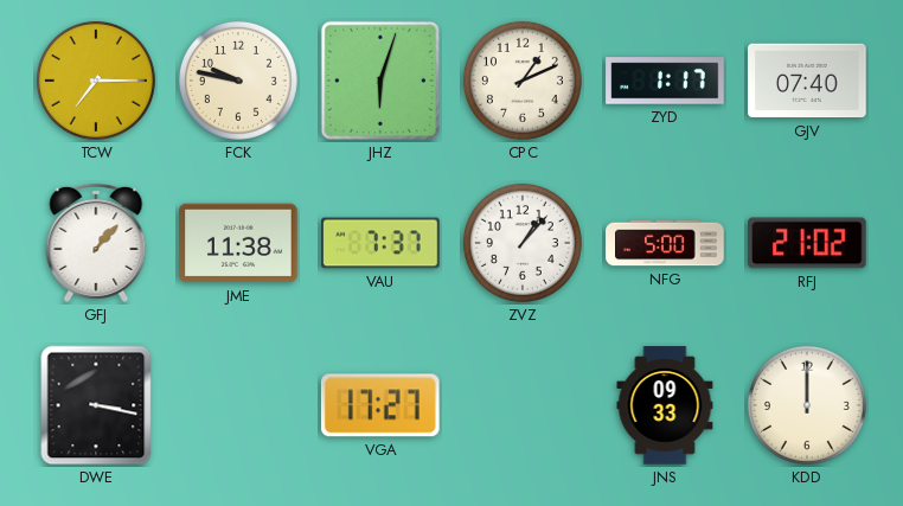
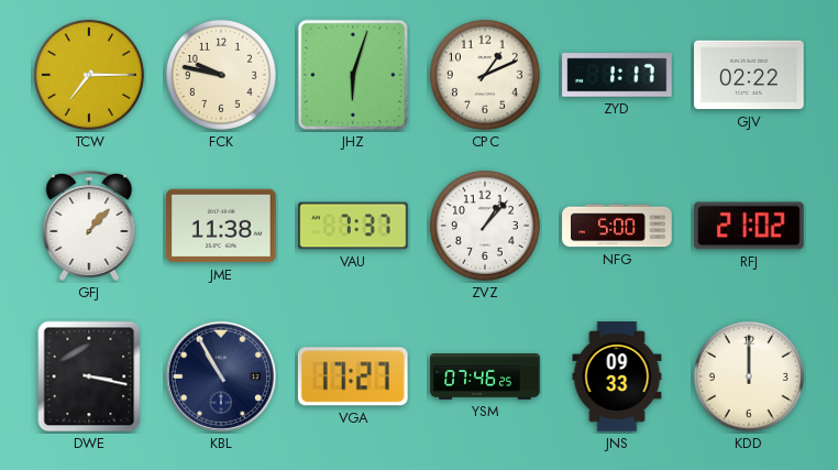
GJV: 07:40 -> 02:22
KBL: none -> 10:55
YSM: none -> 07:46
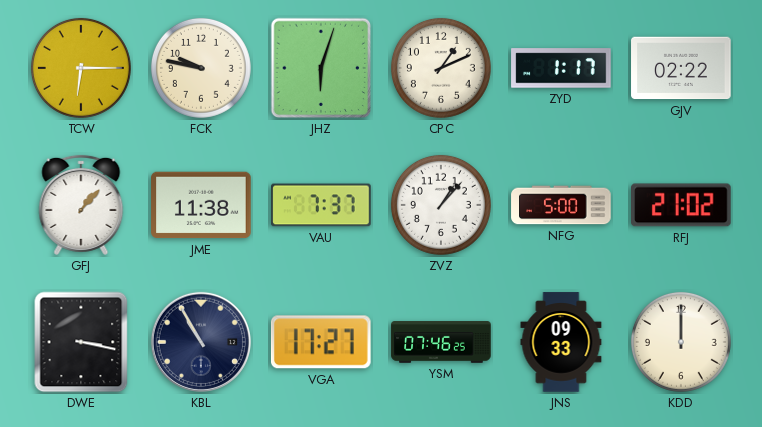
TCW: 7:15 -> 6:15
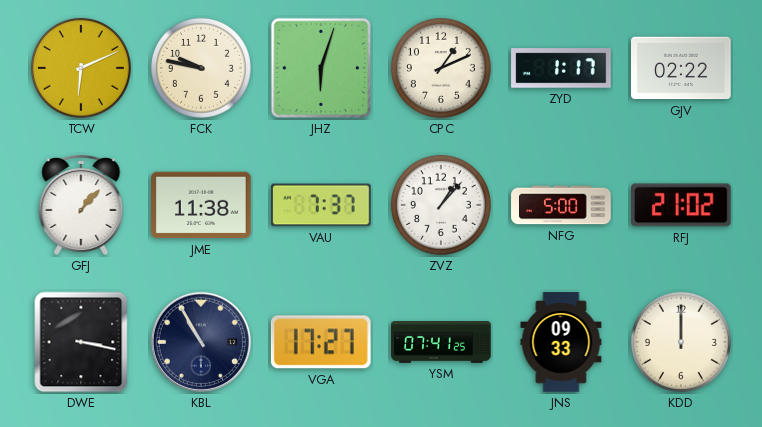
TCW: 6:15 -> 6:11
YSM: 07:46 -> 07:41
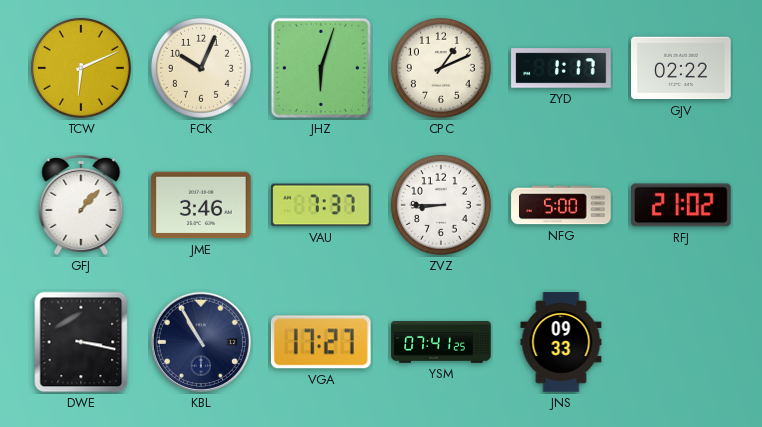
FCK: 9:47 -> 10:04
JME: 11:38 -> 3:46
ZVZ: 1:07 -> 8:45
KDD: 12:00 -> none
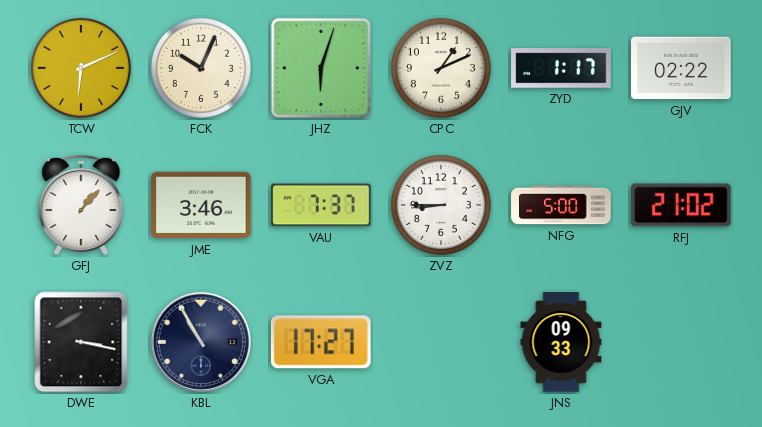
YSM: 07:41 -> none
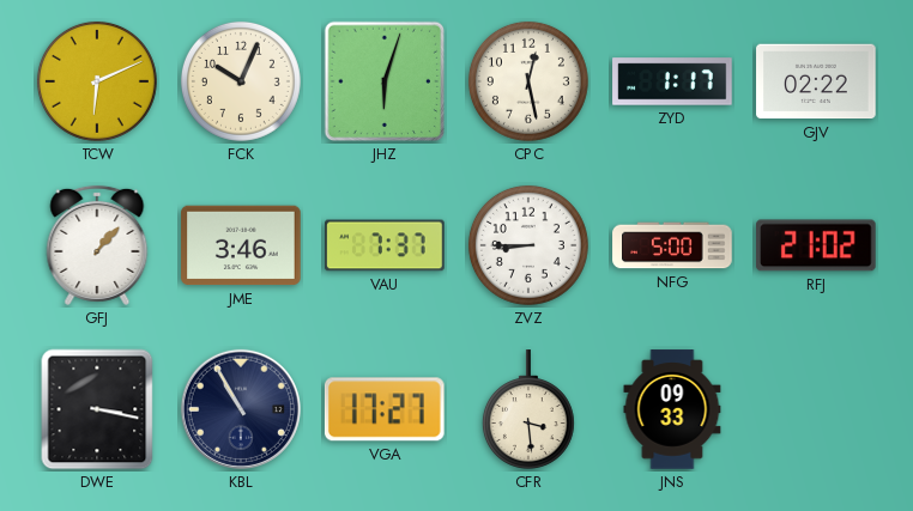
CPC: 1:11 -> 12:28
CFR: none -> 3:29
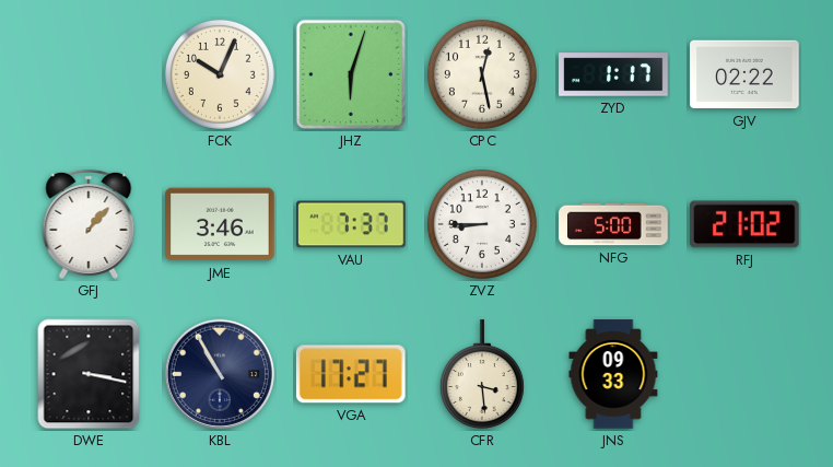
TCW: 6:11 -> none
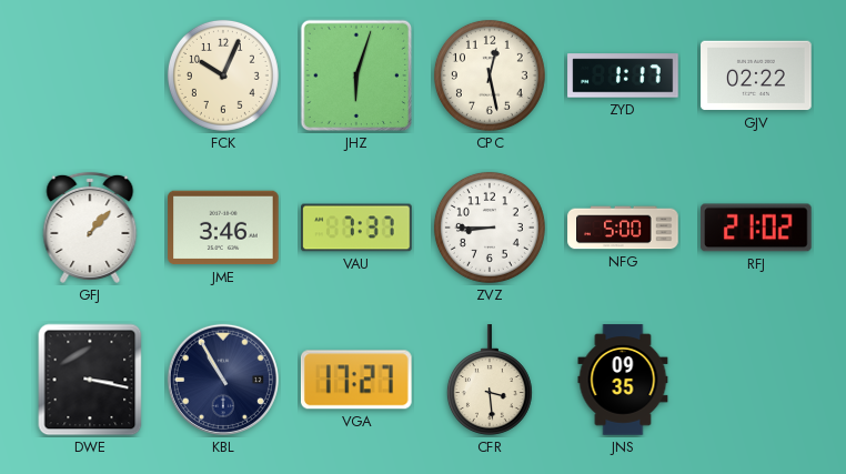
JNS: 09:33 -> 09:35
